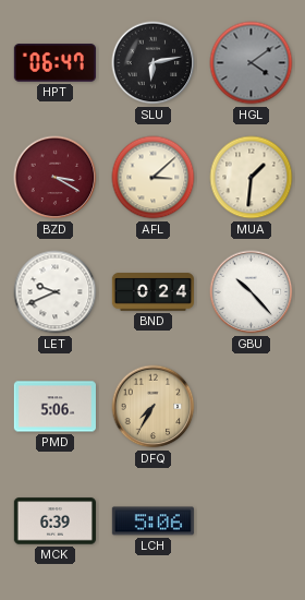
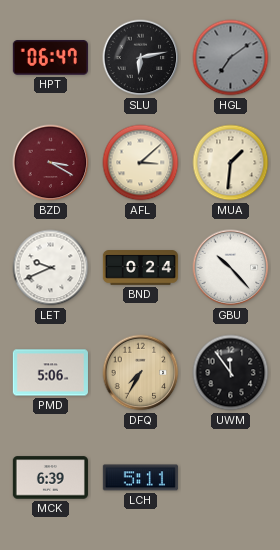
HGL: 4:09 -> 7:09
UWM: none -> 11:54
LCH: 5:06 -> 5:11
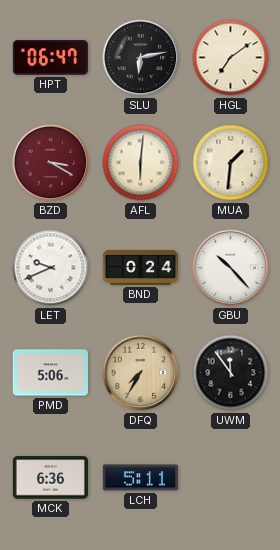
HGL dial: grey -> cream
AFL: 3:08 -> 6:01
MCK: 6:39 -> 6:36
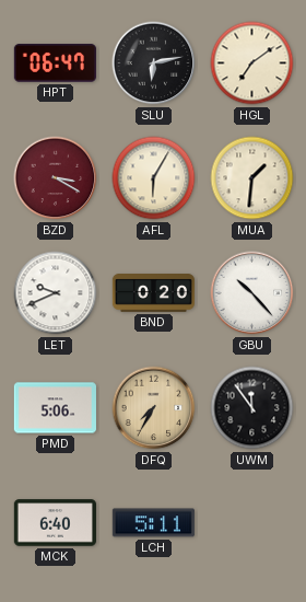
AFL: 6:01 -> 6:05
BND: 0:24 -> 0:20
MCK: 6:36 -> 6:40
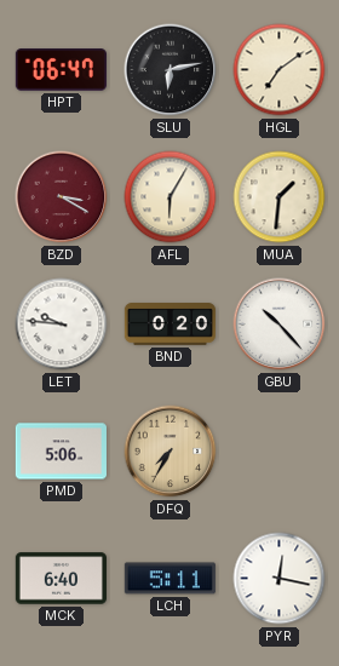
LET: 9:41 -> 9:46
UWM: 11:54 -> none
PYR: none -> 12:17
